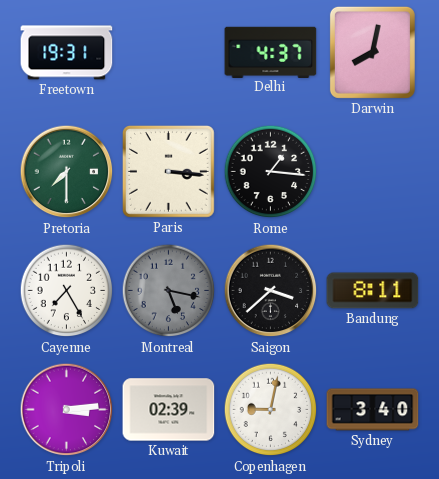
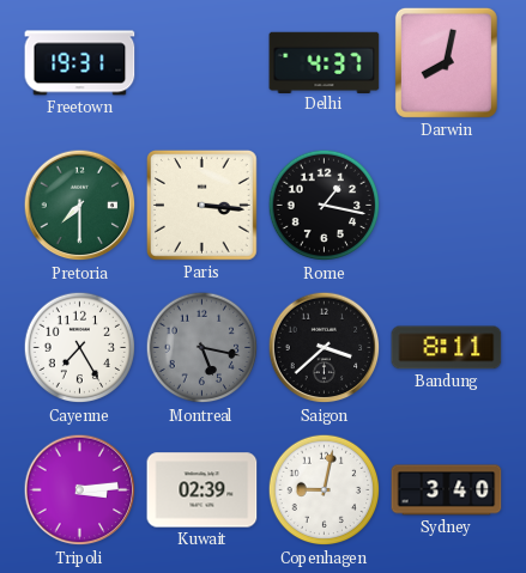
Rome: 1:16 -> 1:17
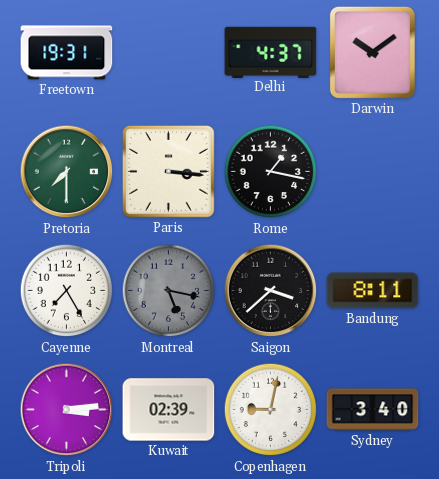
Darwin: 8:02 -> 10:09
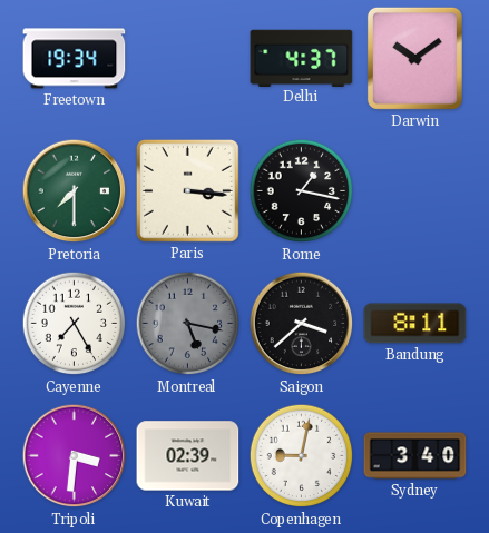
Freetown: 19:31 -> 19:34
Tripoli: 3:14 -> 3:31
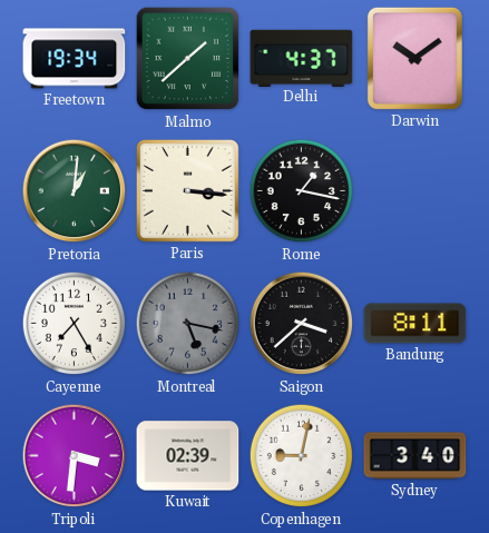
Malmo: none -> 1:38
Pretoria: 7:30 -> 1:01
